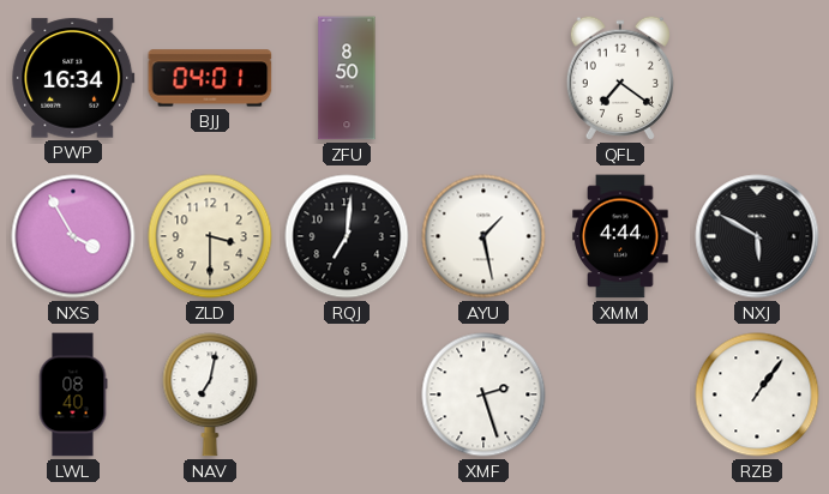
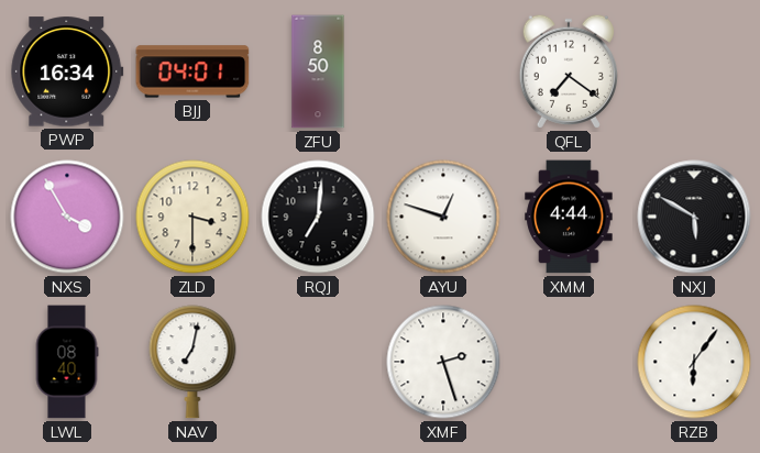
AYU: 1:28 -> 12:48
RZB: 1:06 -> 6:06
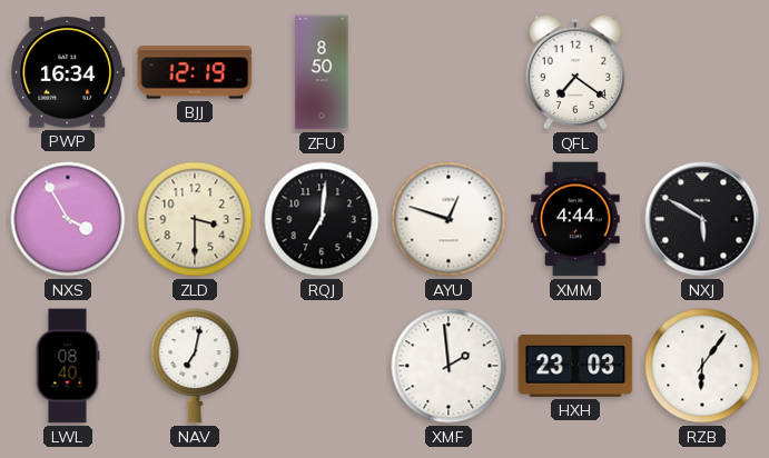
BJJ: 04:01 -> 12:19
XMF: 2:27 -> 1:59
HXH: none -> 23:03
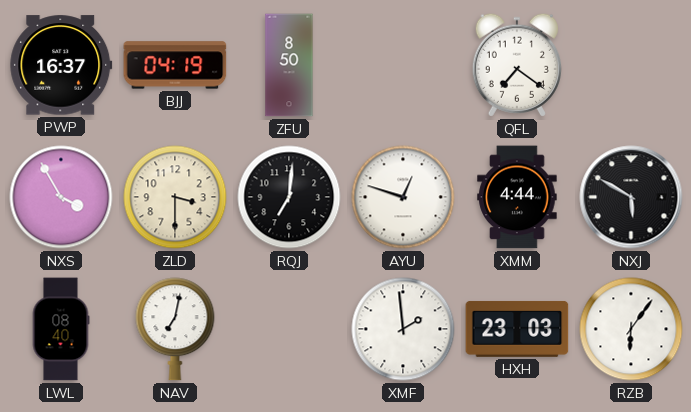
PWP: 16:34 -> 16:37
BJJ: 12:19 -> 04:19
